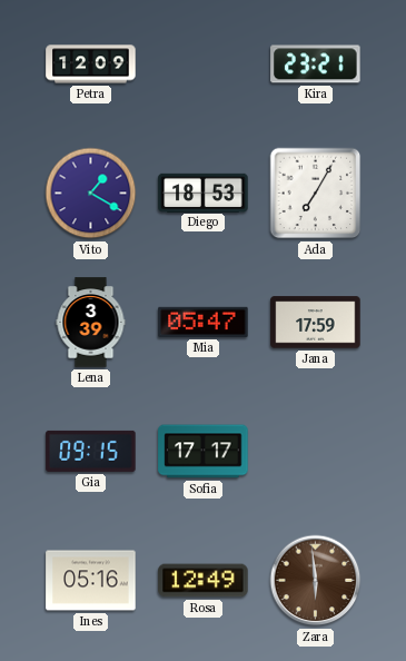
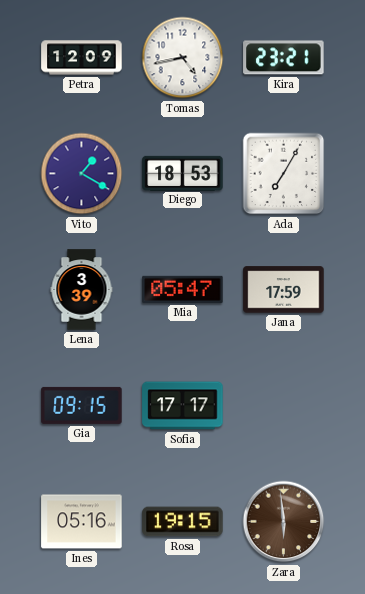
Tomas: none -> 4:43
Rosa: 12:49 -> 19:15
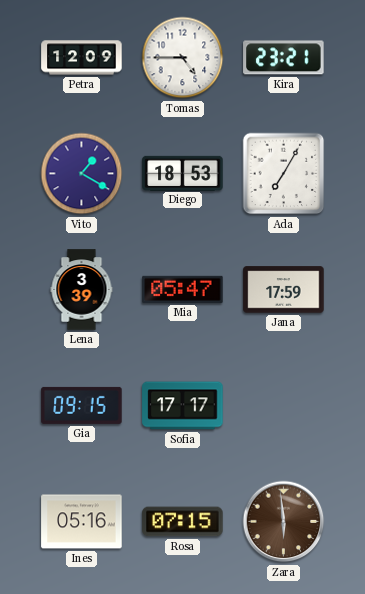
Tomas: 4:43 -> 4:45
Rosa: 19:15 -> 07:15
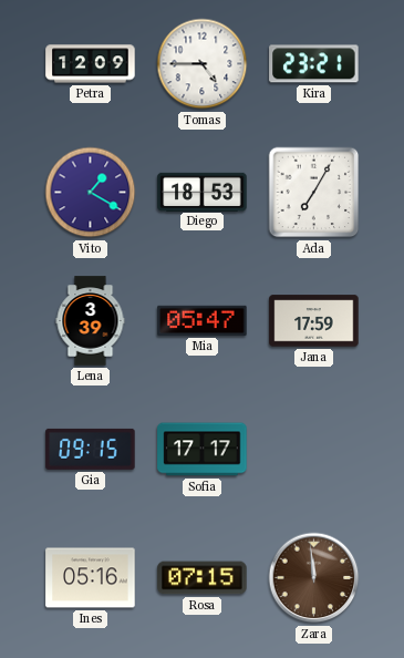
Zara: 5:59 -> 11:59
